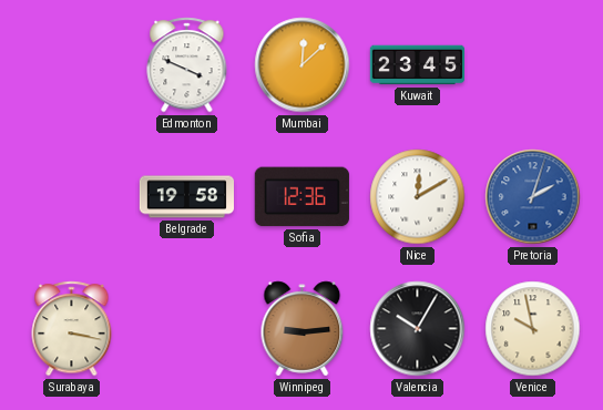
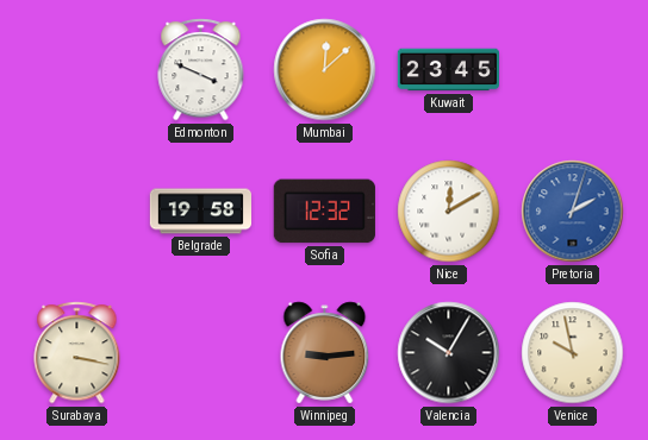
Sofia: 12:36 -> 12:32
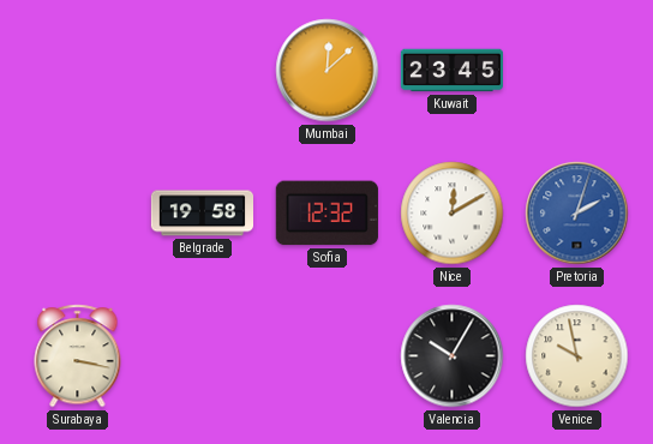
Edmonton: 3:49 -> none
Winnipeg: 9:14 -> none
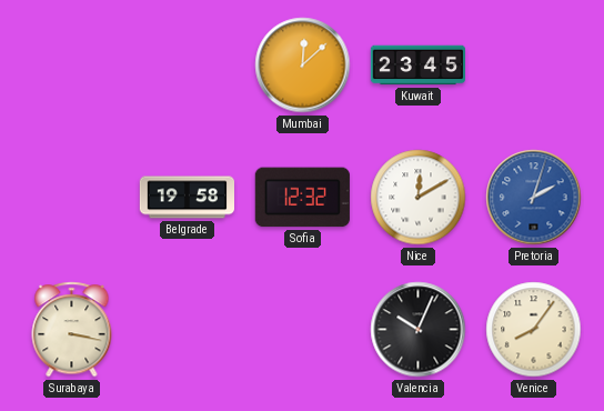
Valencia: 10:05 -> 10:04
Venice: 9:58 -> 8:06
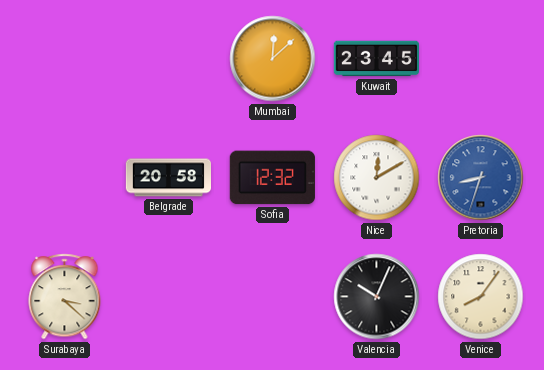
Belgrade: 19:58 -> 20:58
Pretoria: 2:03 -> 8:33
Surabaya: 3:17 -> 3:22
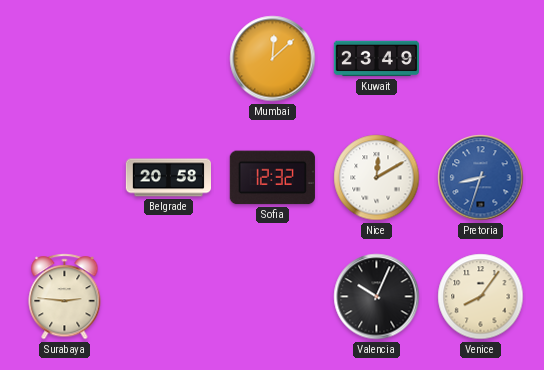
Kuwait: 23:45 -> 23:49
Surabaya: 3:22 -> 2:46
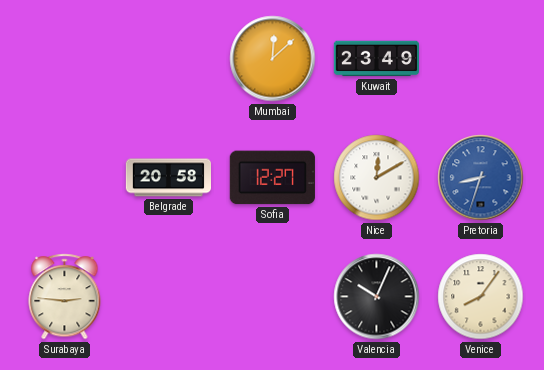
Sofia: 12:32 -> 12:27
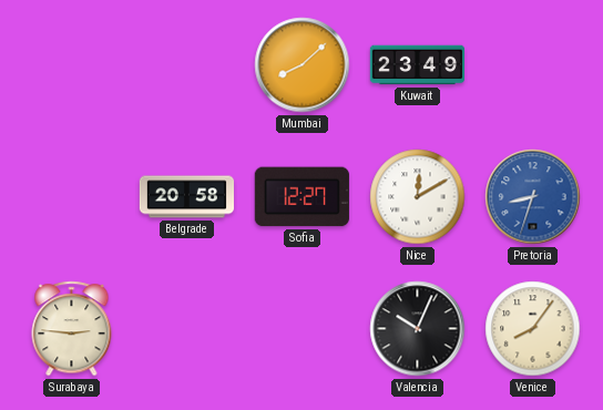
Mumbai: 12:08 -> 8:08
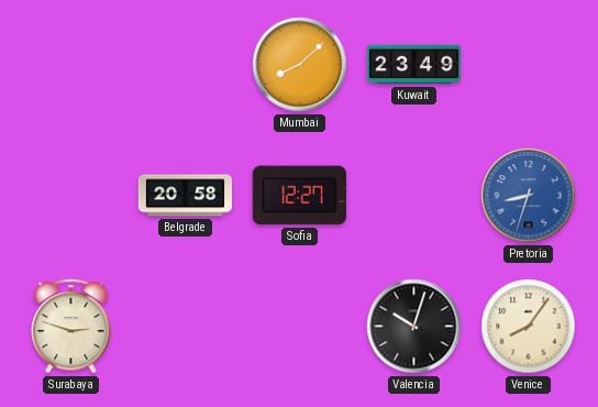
Nice: 12:10 -> none
Surabaya: 2:46 -> 2:48
Valencia: 10:04 -> 10:03
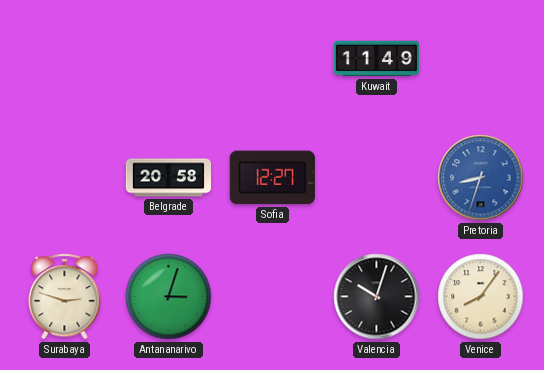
Mumbai: 8:08 -> none
Kuwait: 23:49 -> 11:49
Antananarivo: none -> 3:03
